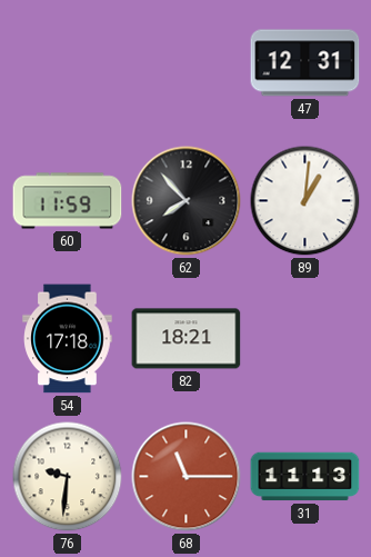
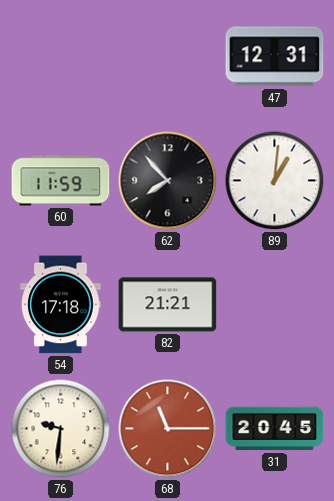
82: 18:21 -> 21:21
31: 11:13 -> 20:45
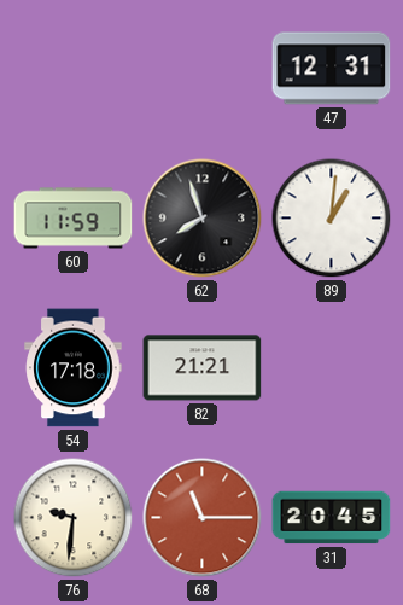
62: 7:53 -> 7:57
